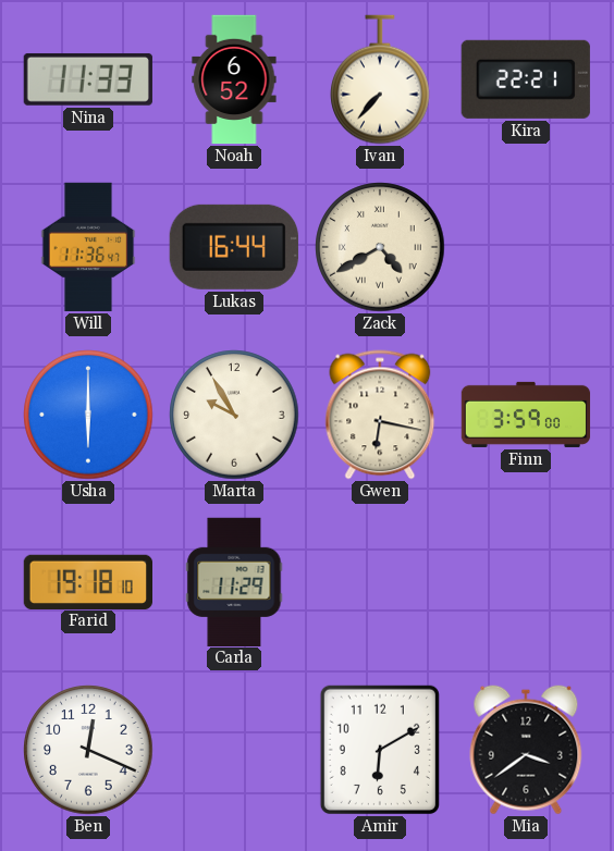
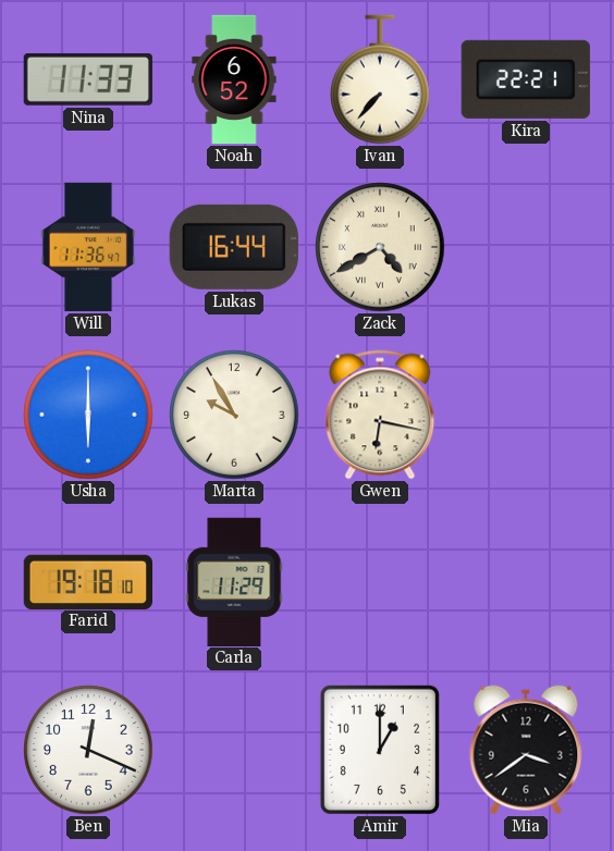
Finn: 3:59 -> none
Amir: 6:10 -> 1:00
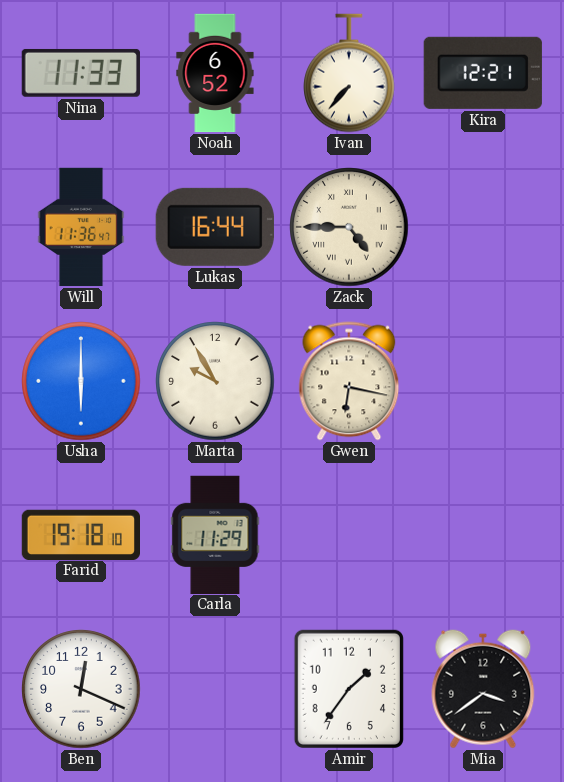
Kira: 22:21 -> 12:21
Zack: 4:40 -> 4:45
Amir: 1:00 -> 1:36
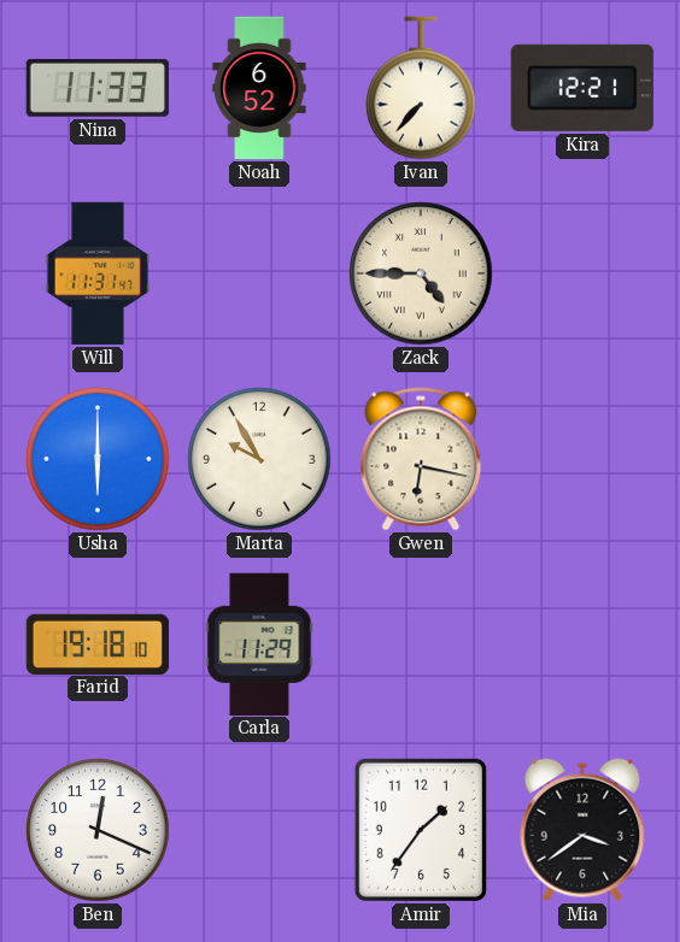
Will: 11:36 -> 11:31
Lukas: 16:44 -> none
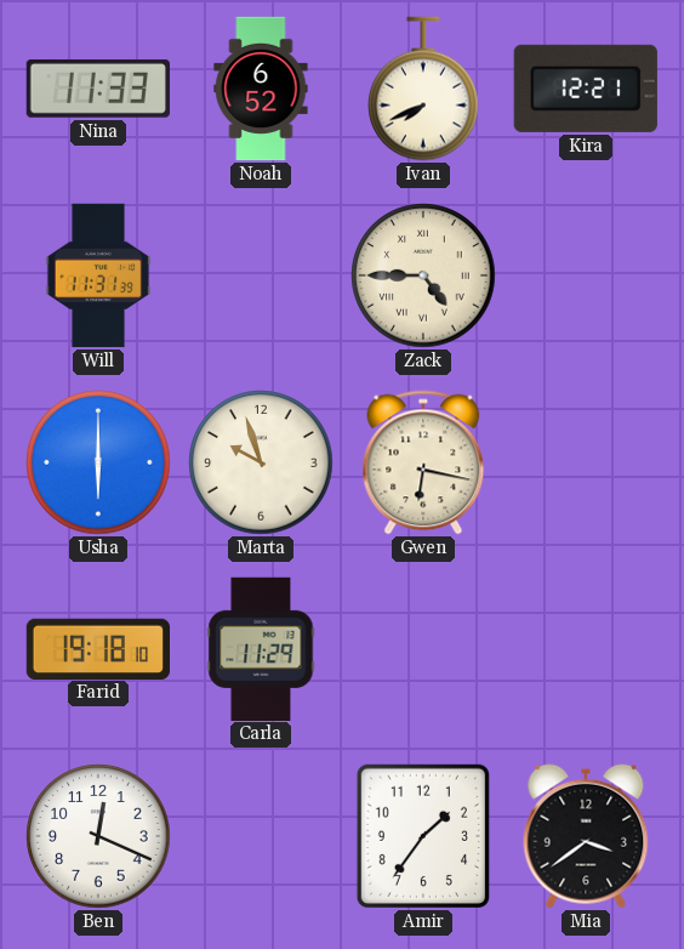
Ivan: 7:37 -> 7:41
Will: 11:31:47 -> 11:31:39
Marta: 9:55 -> 9:57
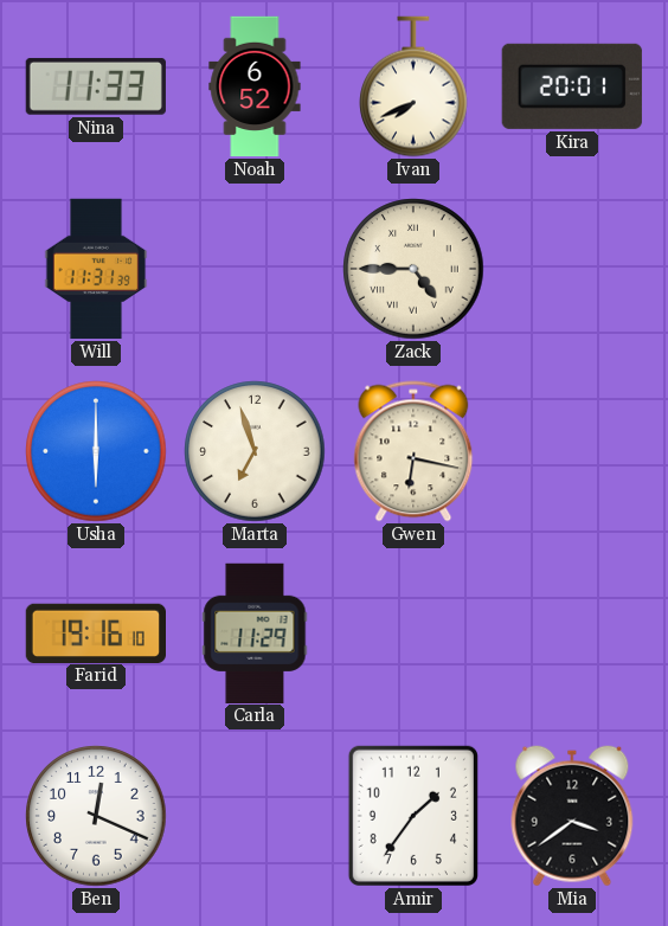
Kira: 12:21 -> 20:01
Marta: 9:57 -> 6:57
Farid: 19:18 -> 19:16
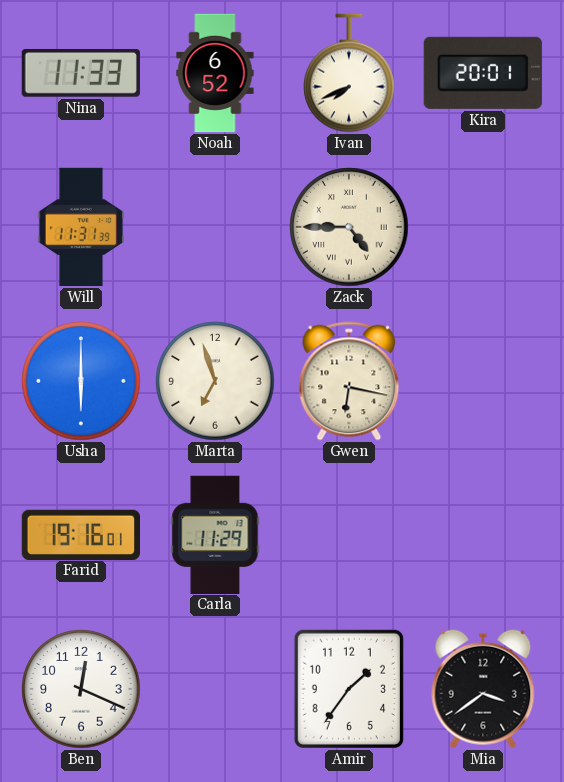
Farid: 19:16:10 -> 19:16:01
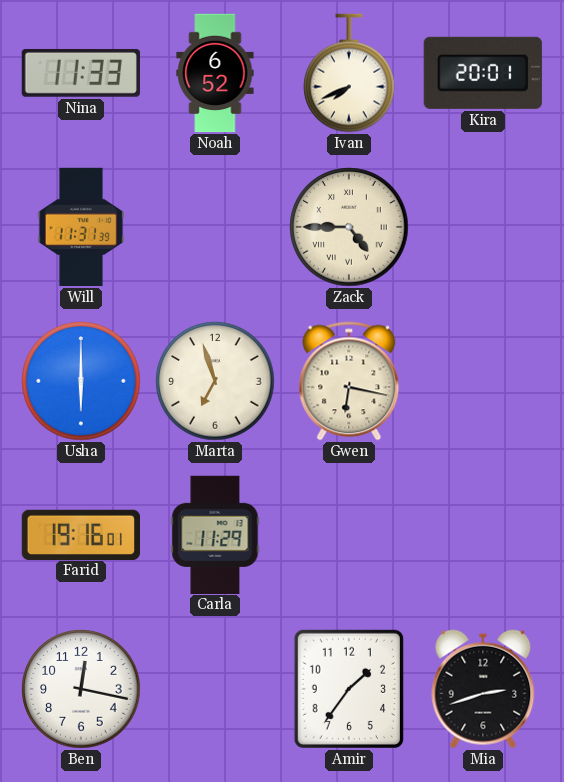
Ben: 12:19 -> 12:17
Mia: 3:39 -> 2:42
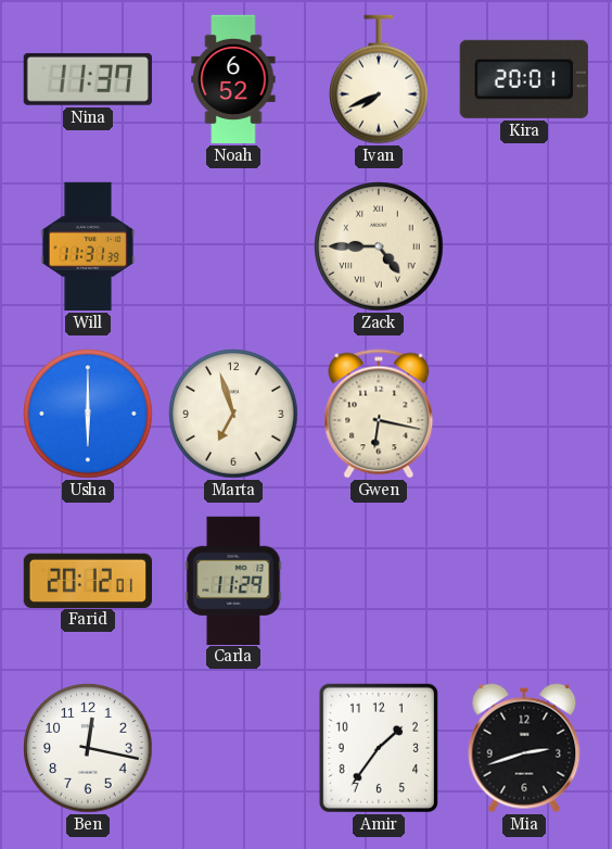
Nina: 11:33 -> 11:37
Farid: 19:16 -> 20:12
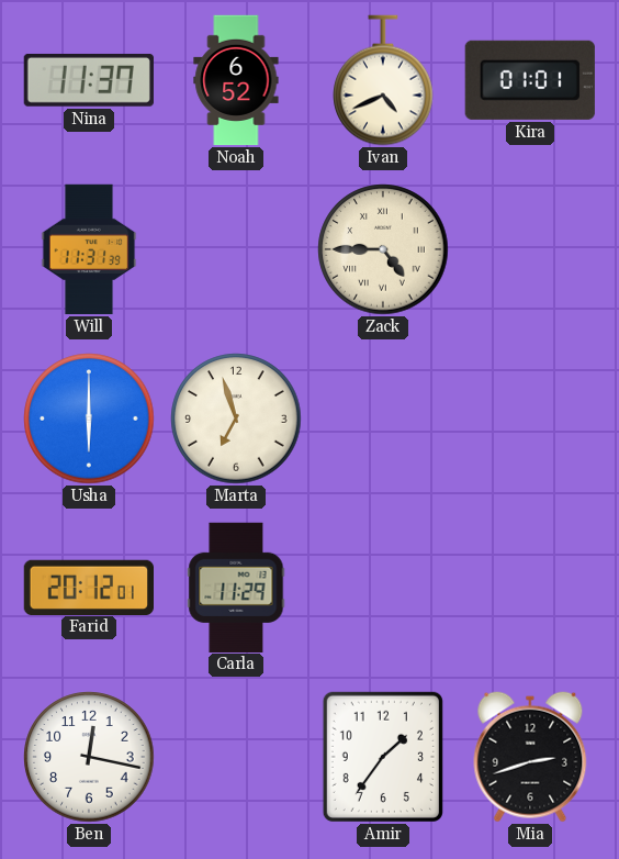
Ivan: 7:41 -> 4:41
Kira: 20:01 -> 01:01
Gwen: 6:17 -> none
